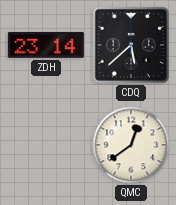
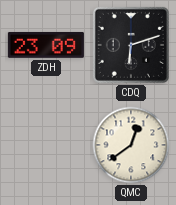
ZDH: 23:14 -> 23:09
CDQ: 5:38 -> 6:12
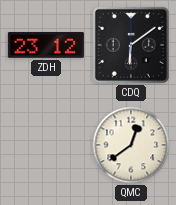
ZDH: 23:09 -> 23:12
CDQ: 6:12 -> 6:09
